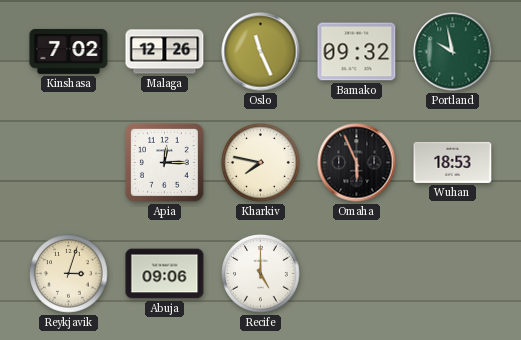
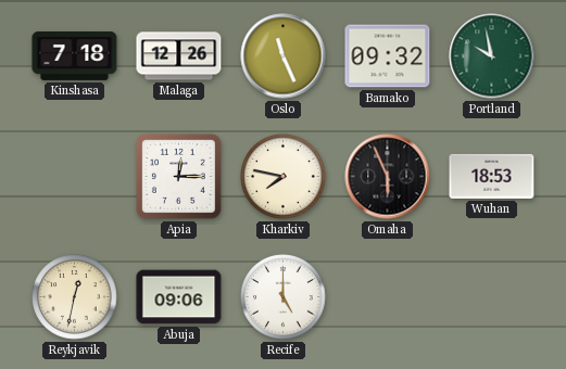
Kinshasa: 7:02 -> 7:18
Reykjavik: 3:03 -> 12:32
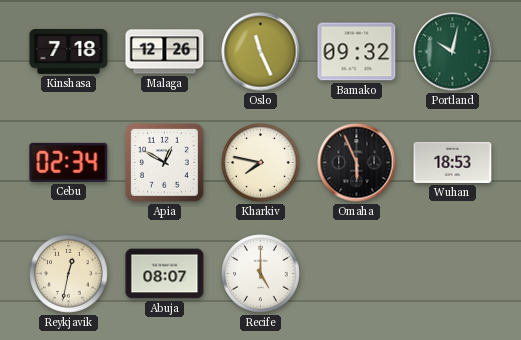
Portland: 9:58 -> 10:02
Cebu: none -> 02:34
Apia: 12:15 -> 12:50
Abuja: 09:06 -> 08:07
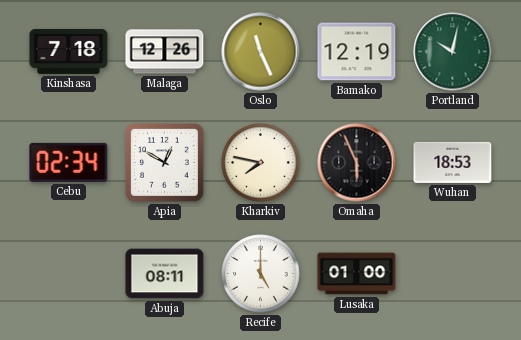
Bamako: 09:32 -> 12:19
Reykjavik: 12:32 -> none
Abuja: 08:07 -> 08:11
Lusaka: none -> 01:00
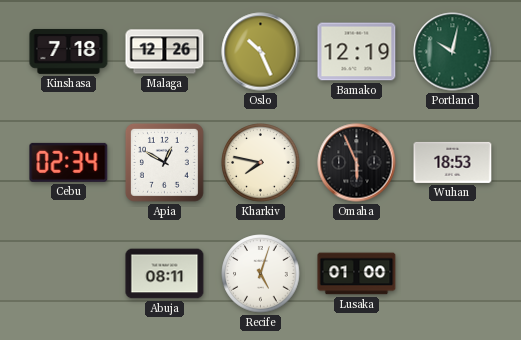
Oslo: 11:26 -> 10:26
Recife: 5:00 -> 5:03
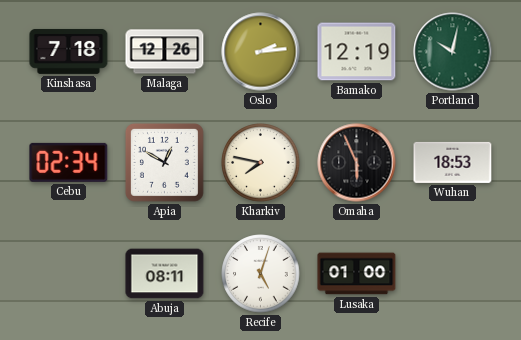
Oslo: 10:26 -> 2:14
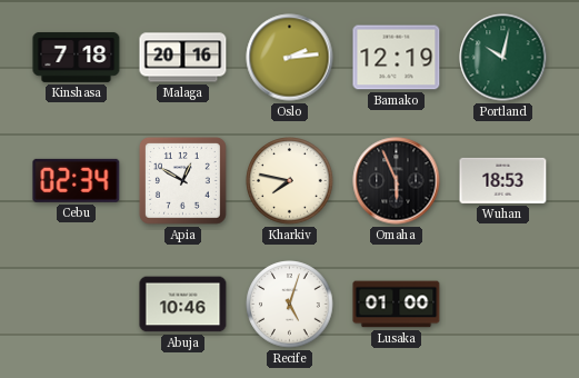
Malaga: 12:26 -> 20:16
Abuja: 08:11 -> 10:46
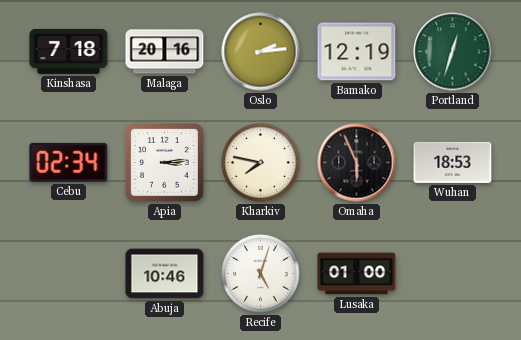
Portland: 10:02 -> 12:33
Apia: 12:50 -> 3:14
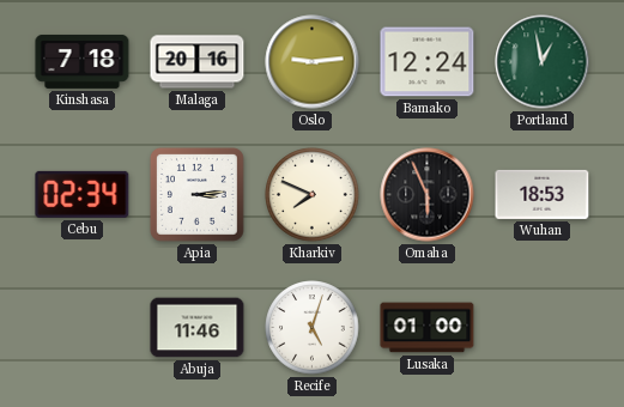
Oslo: 2:14 -> 9:14
Bamako: 12:19 -> 12:24
Portland: 12:33 -> 12:58
Kharkiv: 7:47 -> 7:49
Abuja: 10:46 -> 11:46
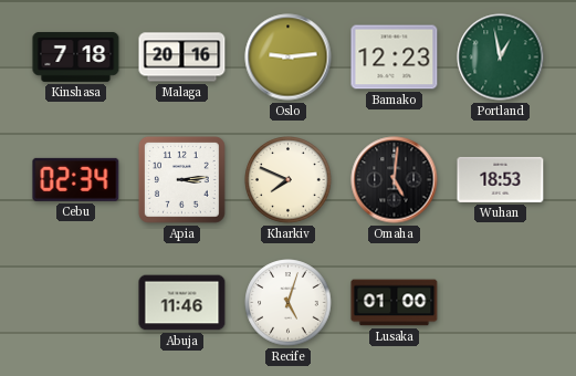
Bamako: 12:24 -> 12:23
Omaha: 5:56 -> 5:01
